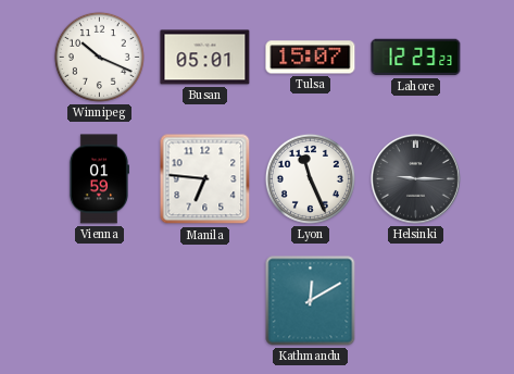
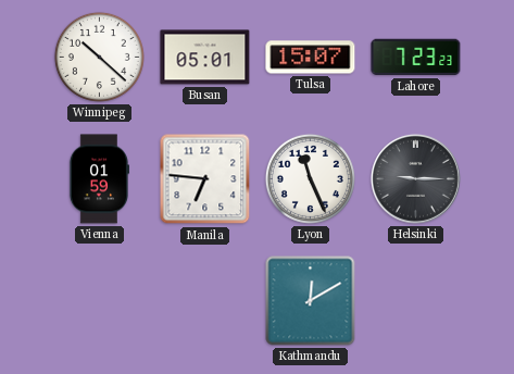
Winnipeg: 10:19 -> 10:22
Lahore: 12:23 -> 7:23
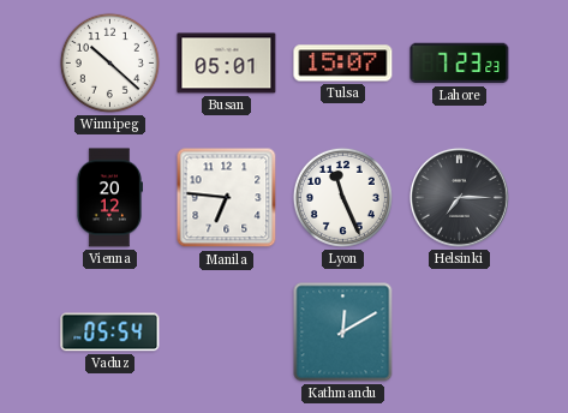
Vienna: 01:59 -> 20:12
Helsinki: 9:15 -> 7:15
Vaduz: none -> 05:54
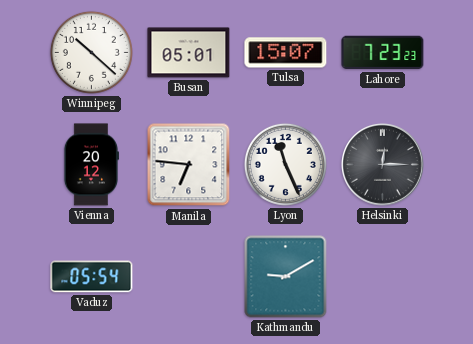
Helsinki: 7:15 -> 12:15
Kathmandu: 12:10 -> 9:10
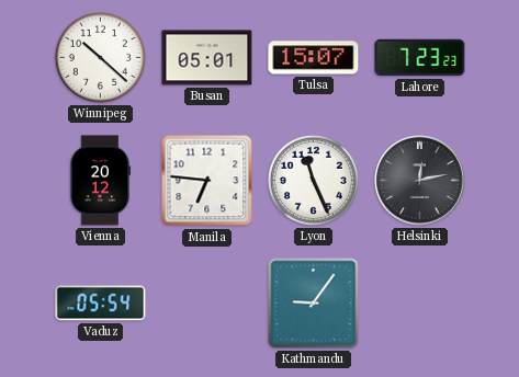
Helsinki: 12:15 -> 12:13
Kathmandu: 9:10 -> 9:06
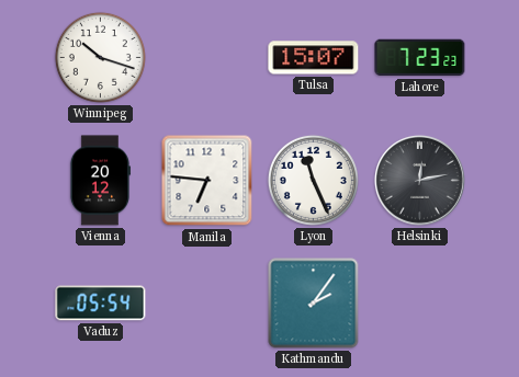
Winnipeg: 10:22 -> 10:18
Busan: 05:01 -> none
Kathmandu: 9:06 -> 2:06
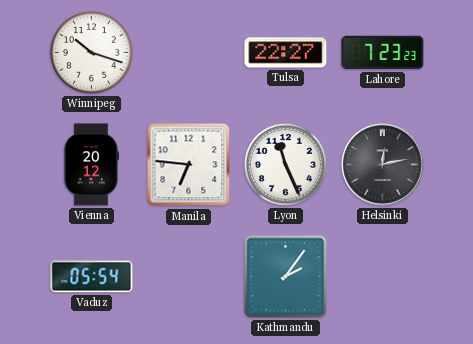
Tulsa: 15:07 -> 22:27
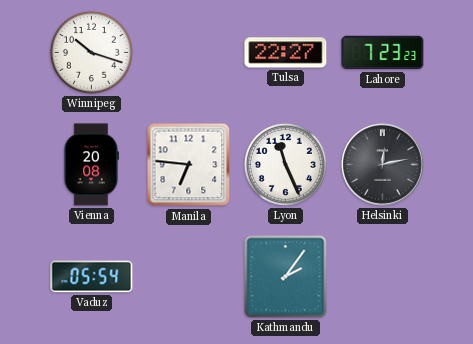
Vienna: 20:12 -> 20:08
